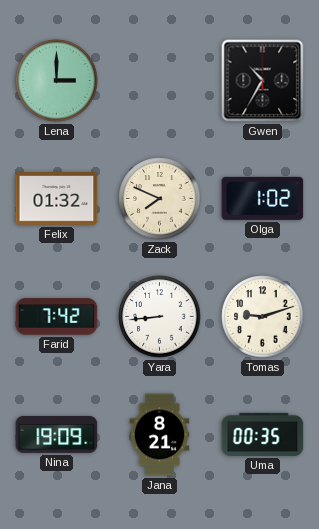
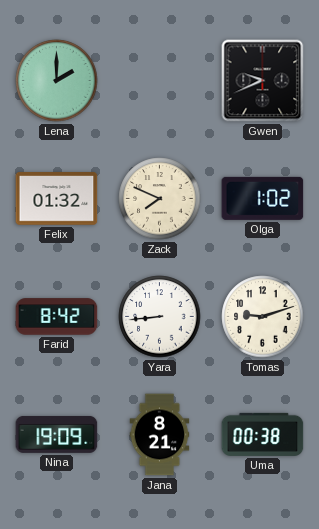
Lena: 3:00 -> 2:00
Gwen: 10:35 -> 9:41
Farid: 7:42 -> 8:42
Uma: 00:35 -> 00:38
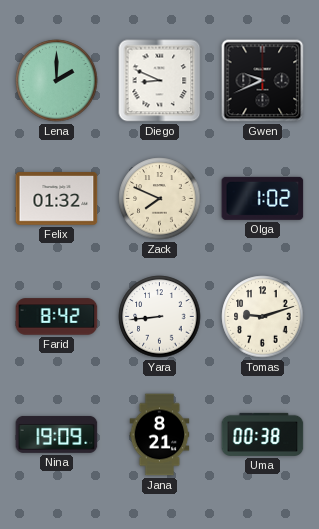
Diego: none -> 8:49
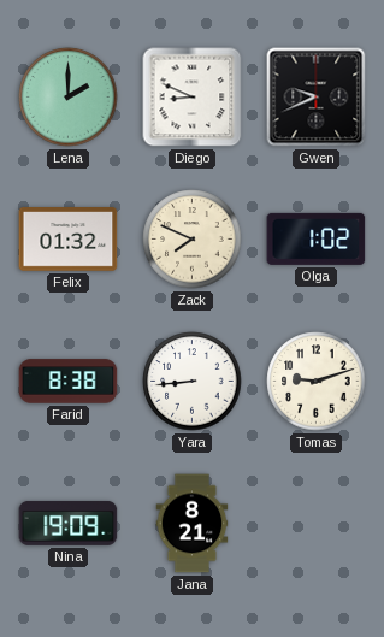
Farid: 8:42 -> 8:38
Uma: 00:38 -> none
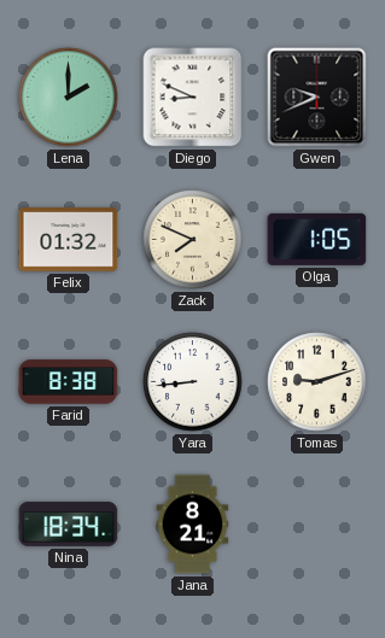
Olga: 1:02 -> 1:05
Nina: 19:09 -> 18:34
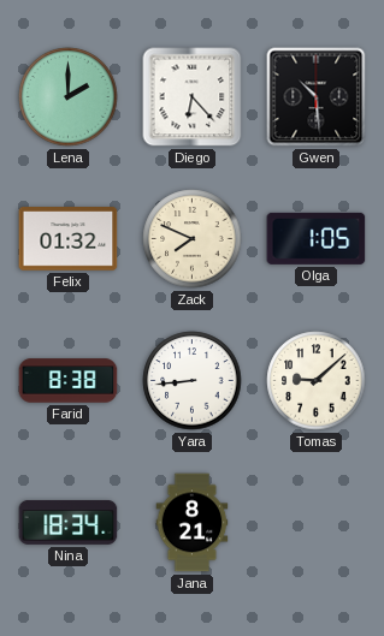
Diego: 8:49 -> 6:23
Gwen: 9:41 -> 10:29
Tomas: 9:12 -> 9:08
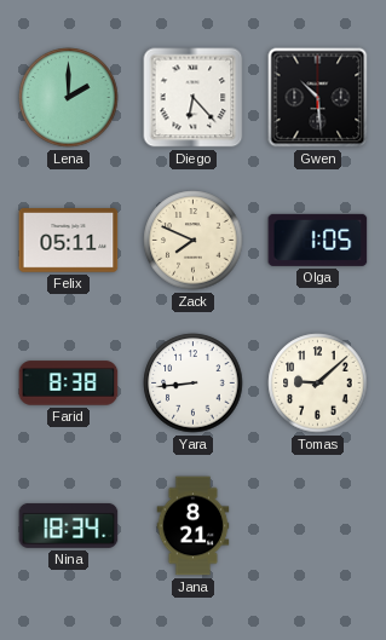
Felix: 01:32 -> 05:11
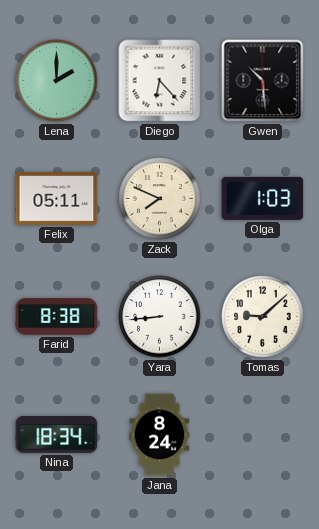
Olga: 1:05 -> 1:03
Jana: 8:21 -> 8:24
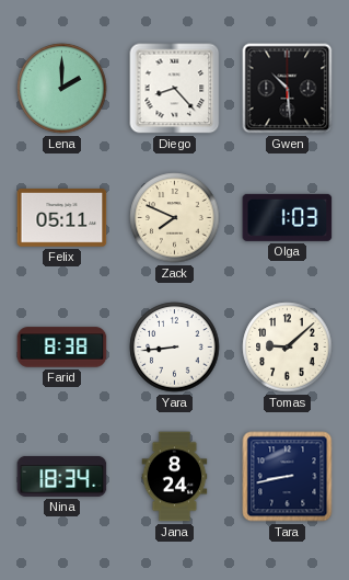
Diego: 6:23 -> 8:23
Tara: none -> 8:43
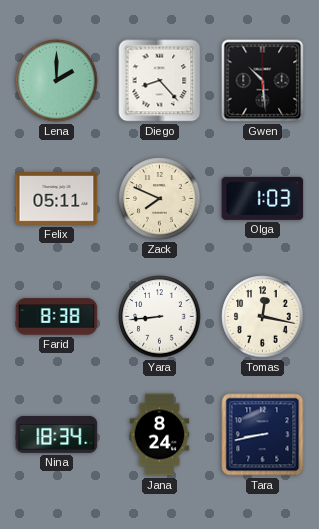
Tomas: 9:08 -> 12:17
